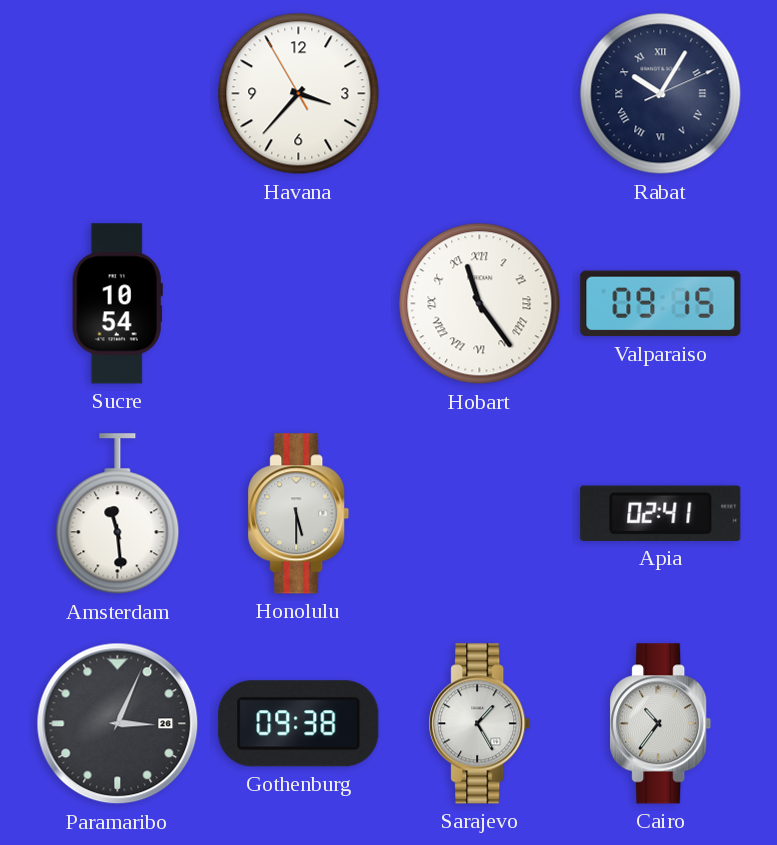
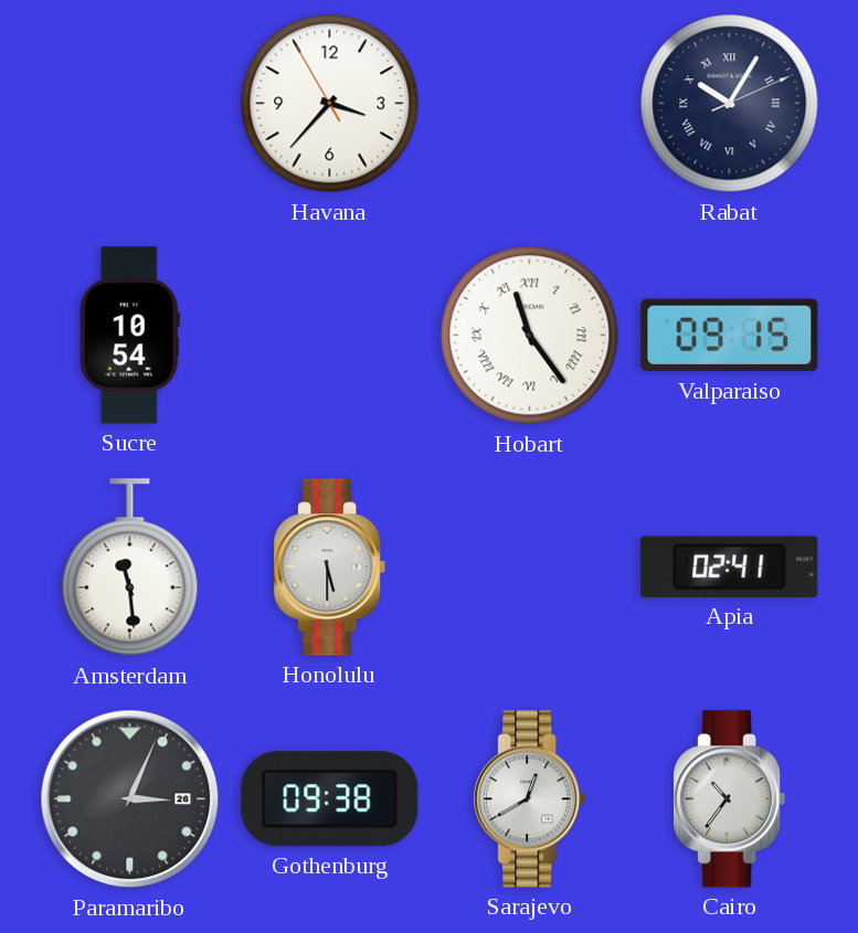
Sarajevo: 1:25 -> 12:40
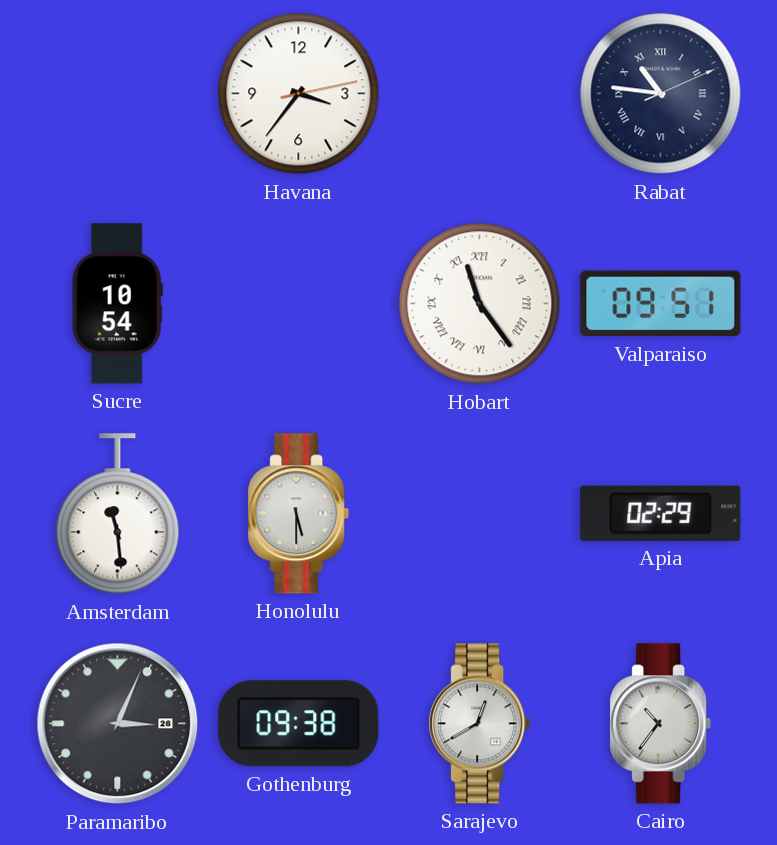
Havana: 3:36:55 -> 3:36:13
Rabat: 10:05 -> 10:46
Valparaiso: 09:15 -> 09:51
Apia: 02:41 -> 02:29
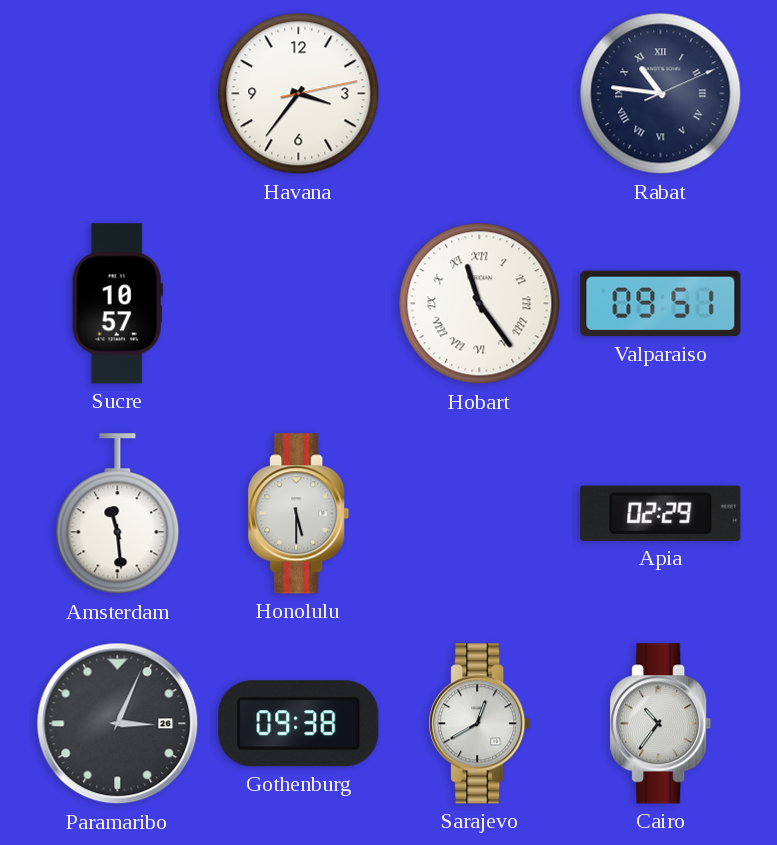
Sucre: 10:54 -> 10:57
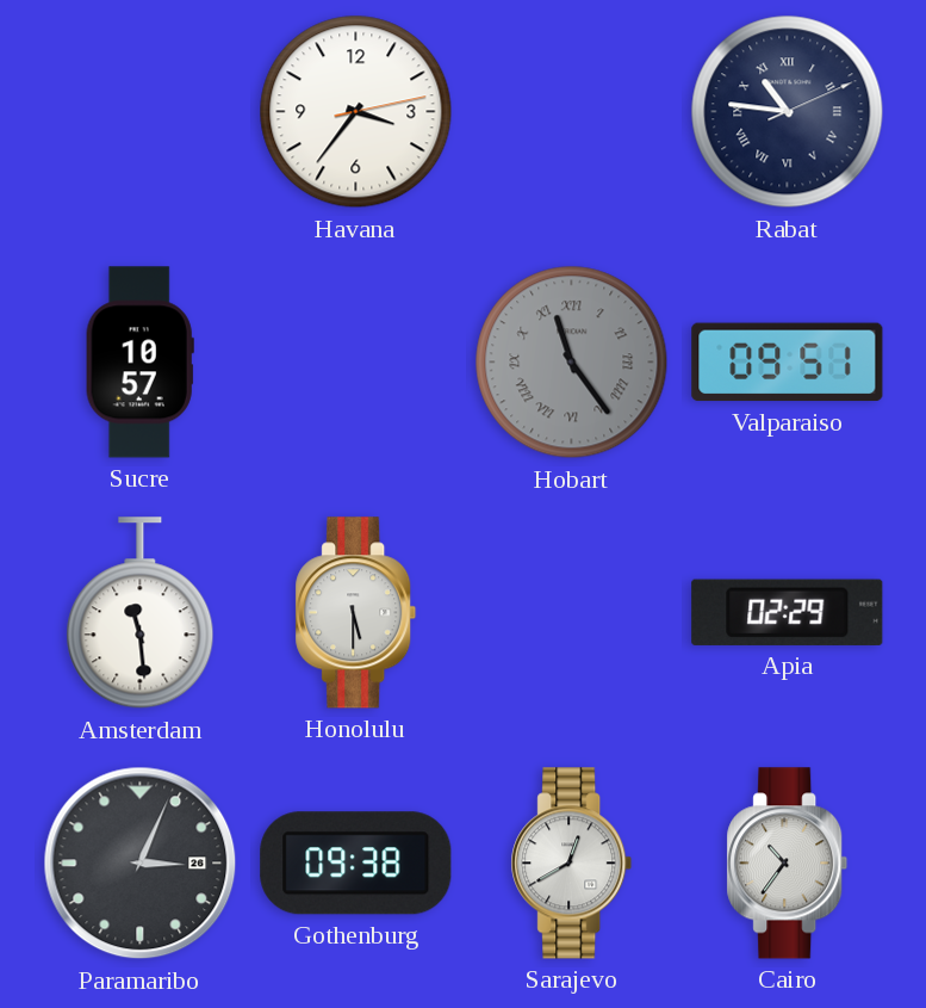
Hobart dial: white -> grey
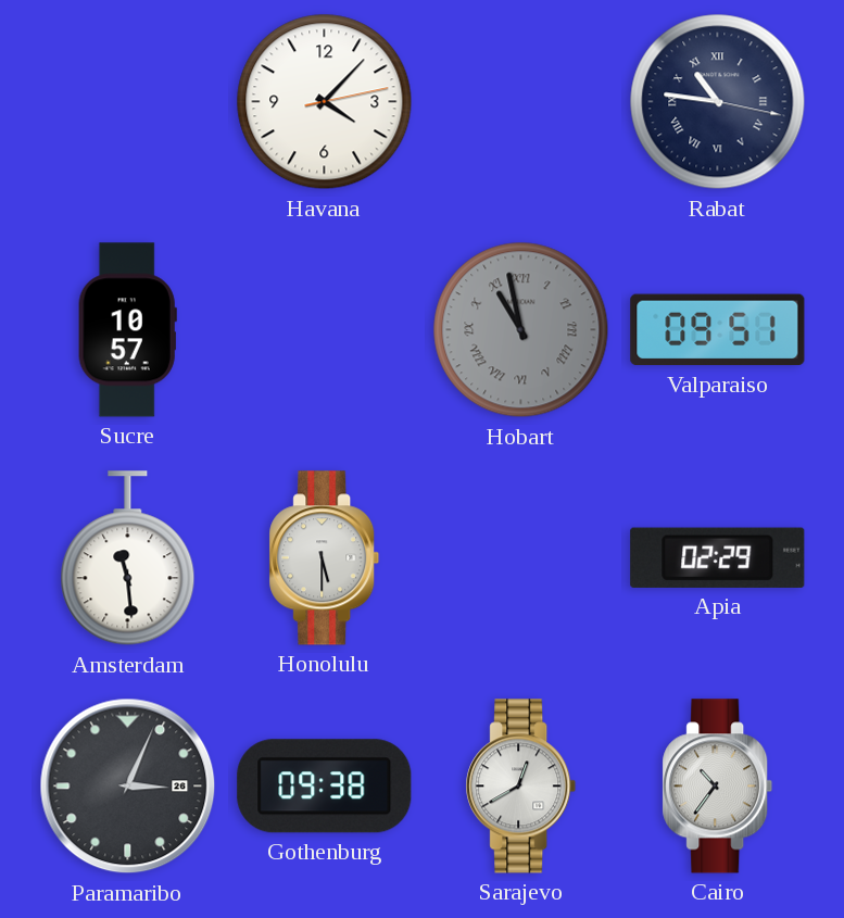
Havana: 3:36 -> 4:07
Rabat: 10:46:11 -> 10:46:17
Hobart: 11:24 -> 10:58
